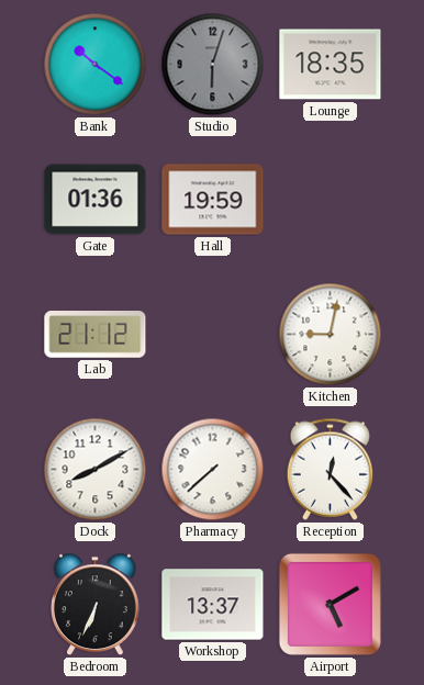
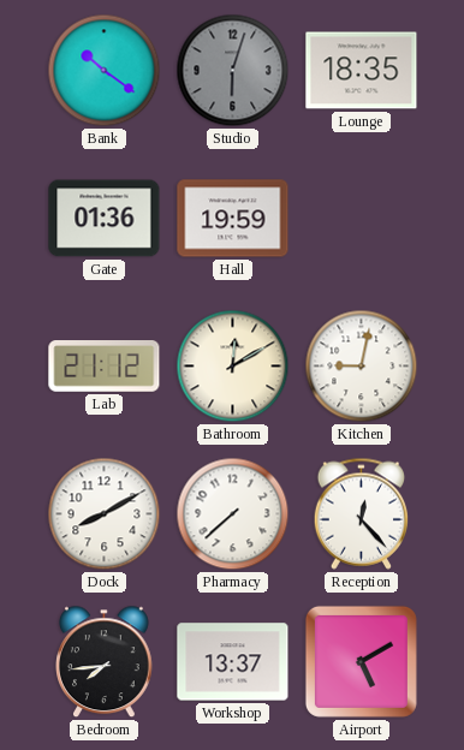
Bathroom: none -> 12:10
Bedroom: 6:34 -> 7:44
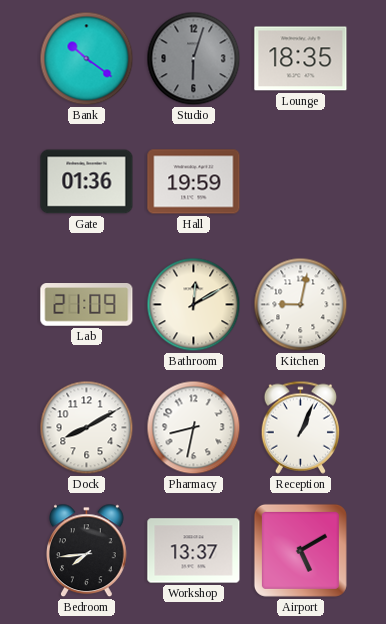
Lab: 21:12 -> 21:09
Pharmacy: 7:38 -> 8:32
Reception: 12:23 -> 1:04
